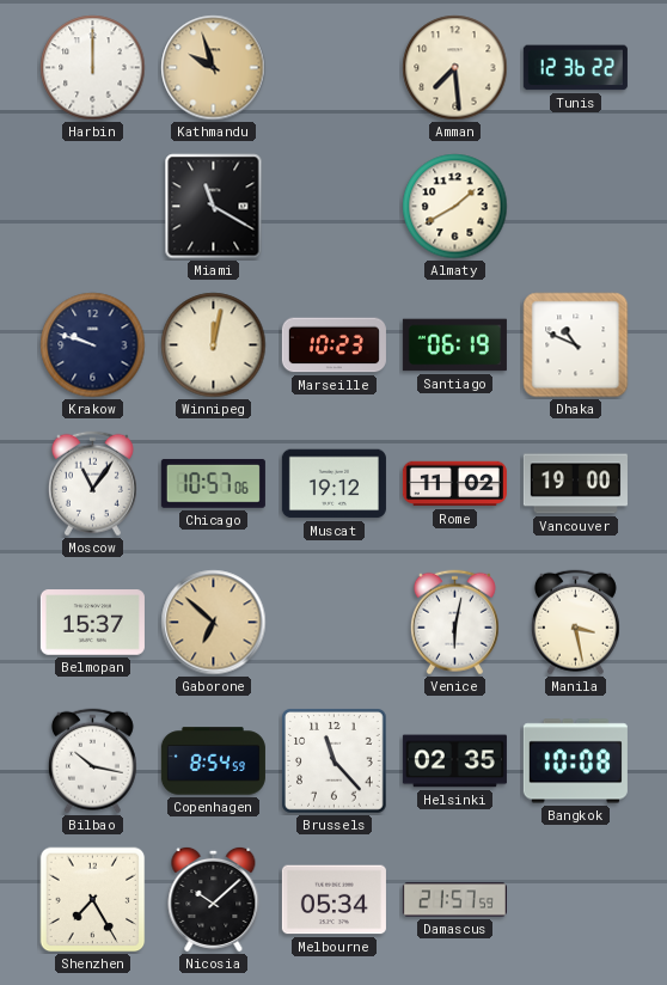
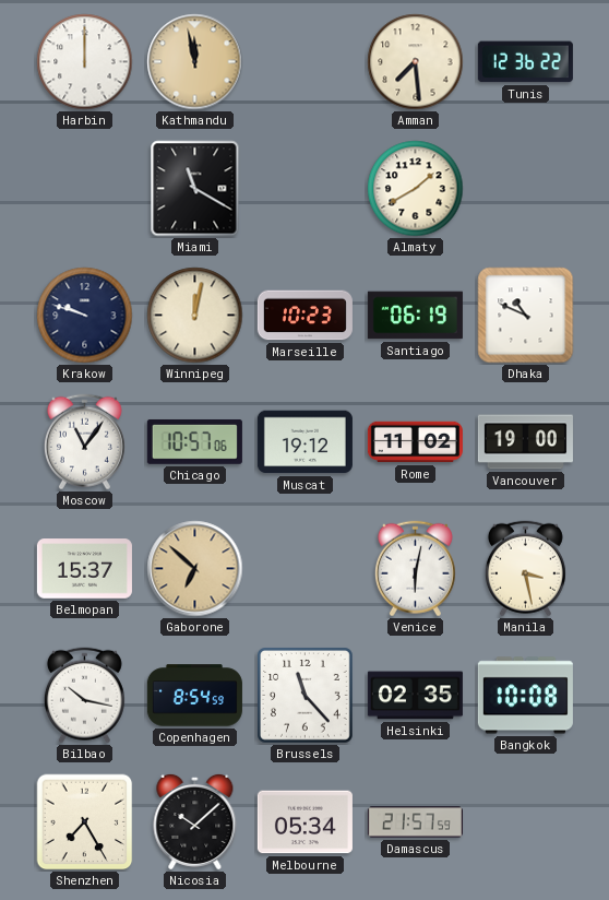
Kathmandu: 9:57 -> 11:58
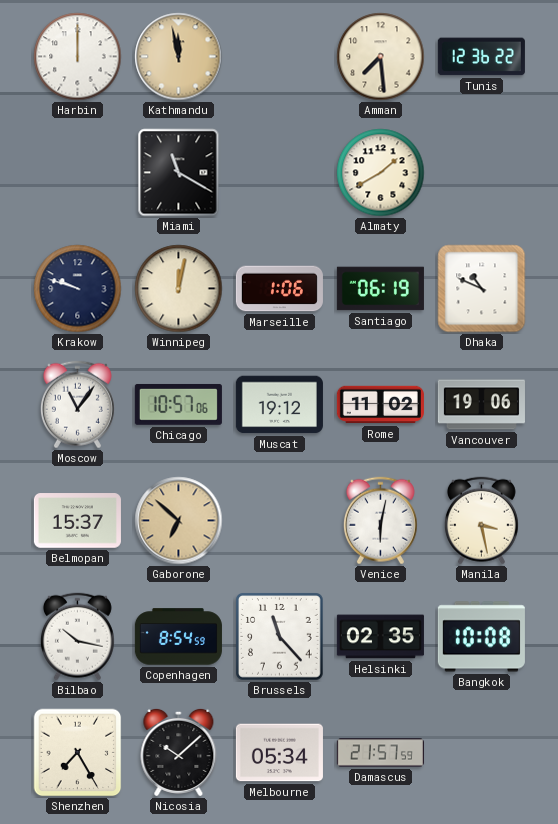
Marseille: 10:23 -> 1:06
Vancouver: 19:00 -> 19:06
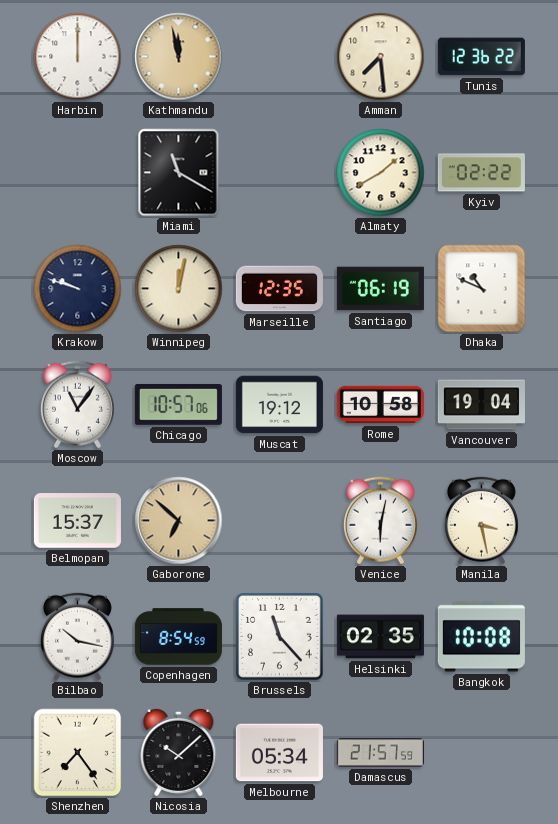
Kyiv: none -> 02:22
Marseille: 1:06 -> 12:35
Rome: 11:02 -> 10:58
Vancouver: 19:06 -> 19:04
Shenzhen: 7:25 -> 7:24
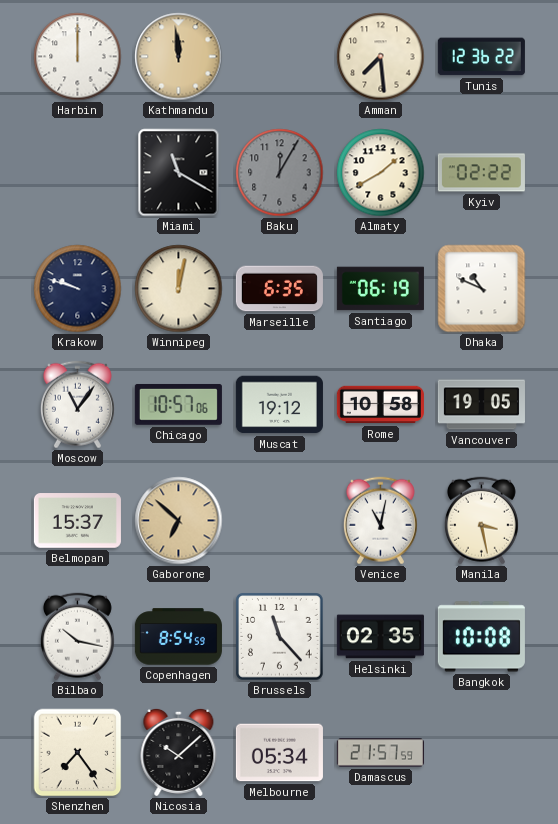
Kathmandu: 11:58 -> 11:59
Baku: none -> 12:05
Marseille: 12:35 -> 6:35
Vancouver: 19:04 -> 19:05
Venice: 6:02 -> 11:02
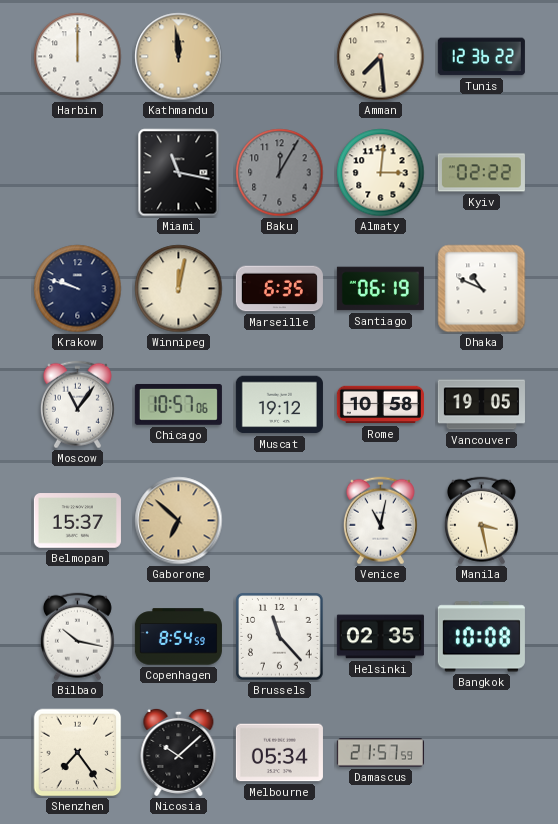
Miami: 11:20 -> 11:17
Almaty: 1:40 -> 3:01
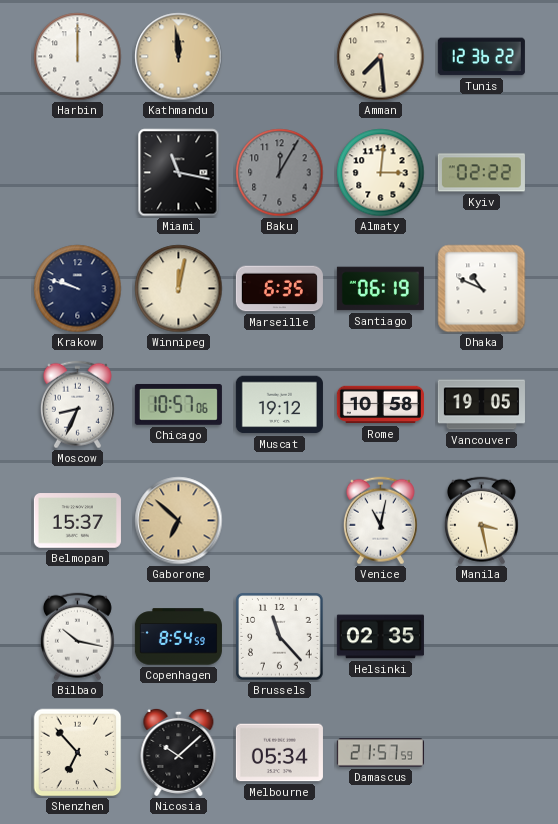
Moscow: 11:06 -> 8:34
Bangkok: 10:08 -> none
Shenzhen: 7:24 -> 6:53
